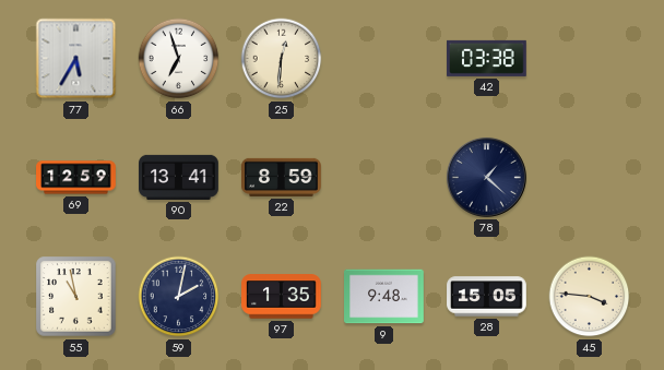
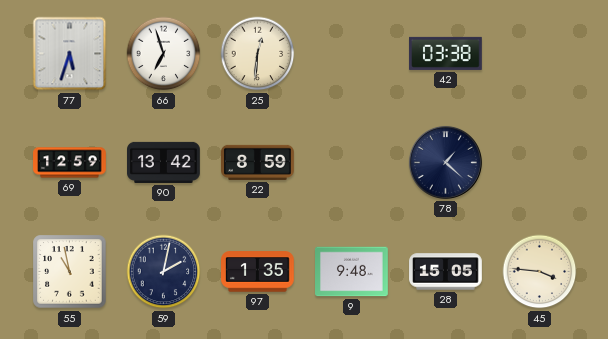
77: 5:35 -> 5:33
90: 13:41 -> 13:42
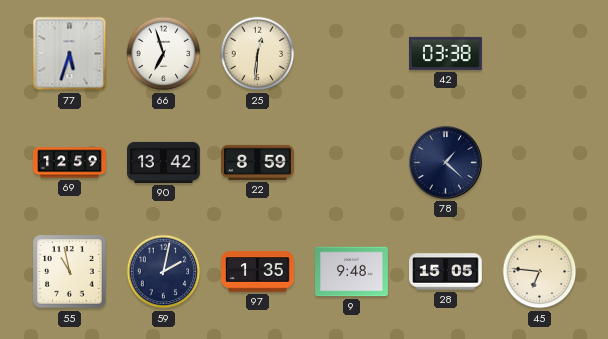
45: 3:46 -> 6:46
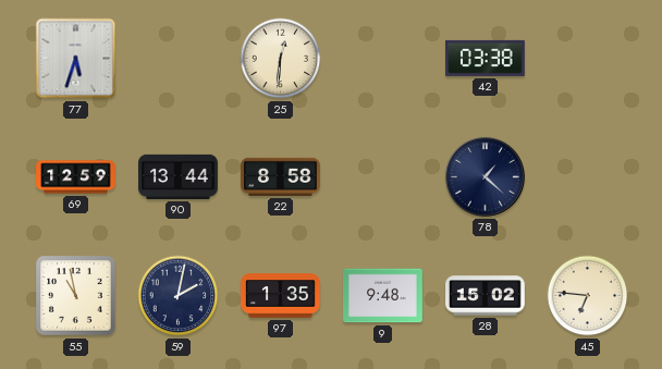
66: 6:57 -> none
90: 13:42 -> 13:44
22: 8:59 -> 8:58
28: 15:05 -> 15:02
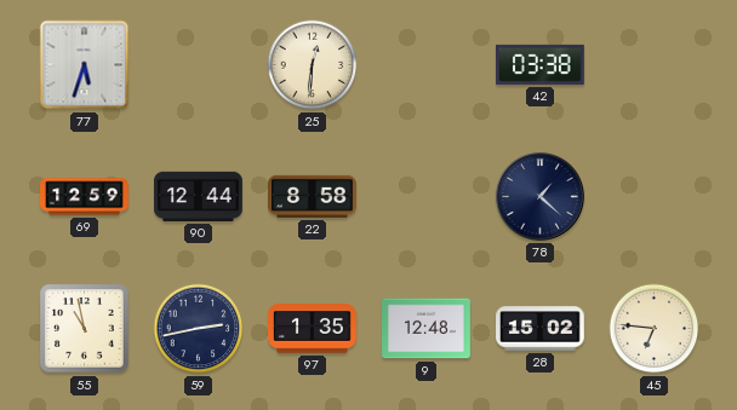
90: 13:44 -> 12:44
59: 2:02 -> 2:43
9: 9:48 -> 12:48
